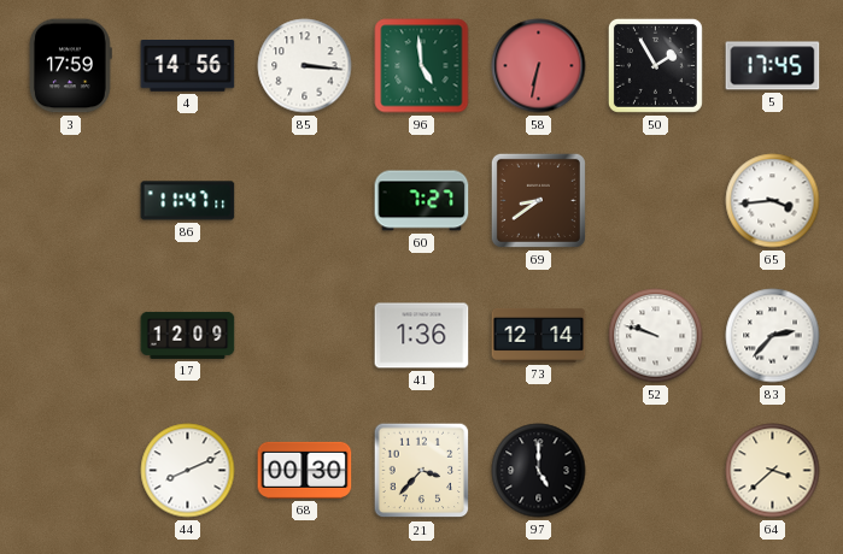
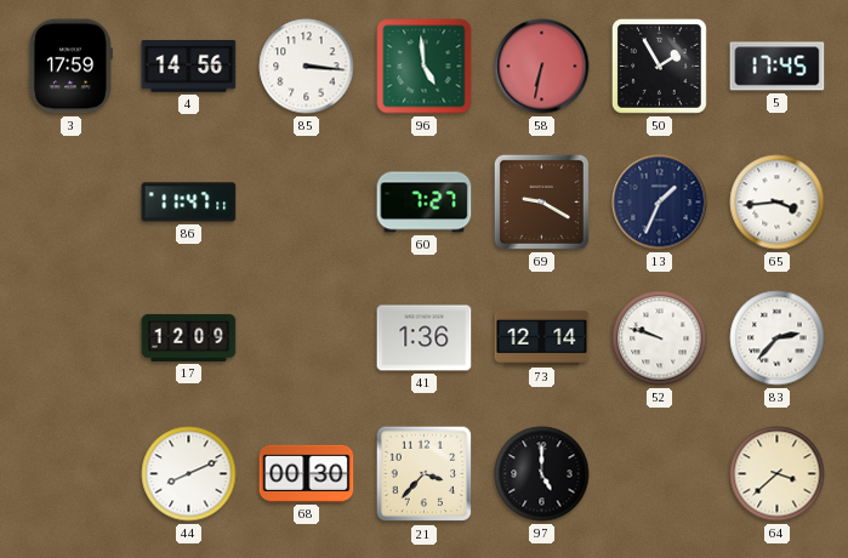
69: 8:39 -> 9:20
13: none -> 1:34
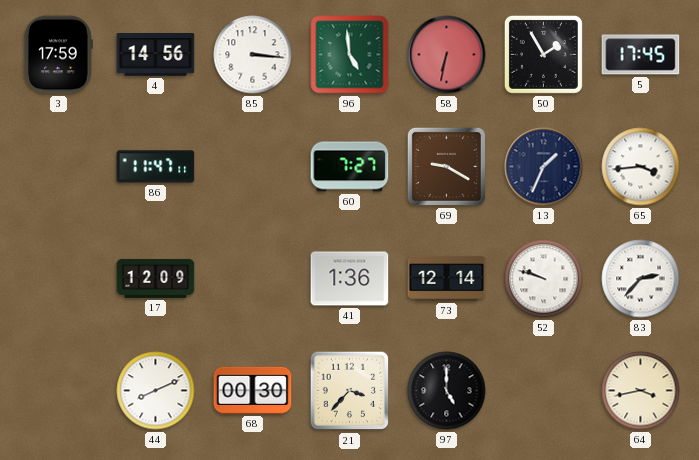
64: 3:38 -> 3:43
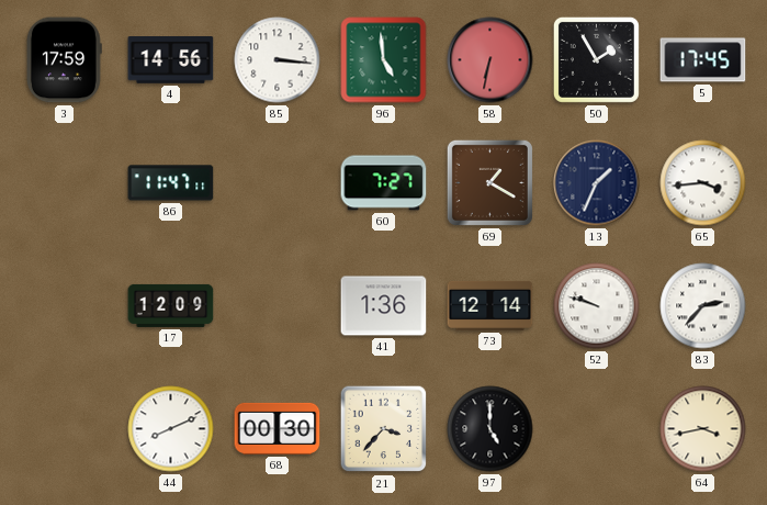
69: 9:20 -> 1:20
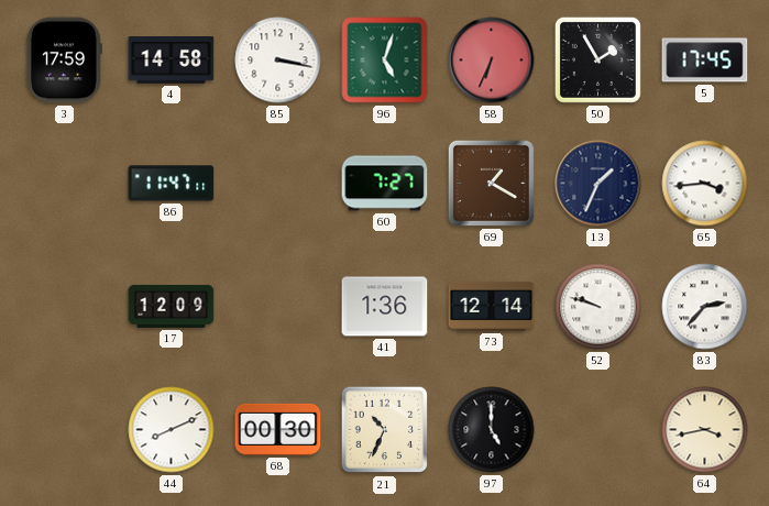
4: 14:56 -> 14:58
85: 3:16 -> 3:17
96: 4:59 -> 5:03
58: 6:32 -> 6:34
21: 3:37 -> 10:34
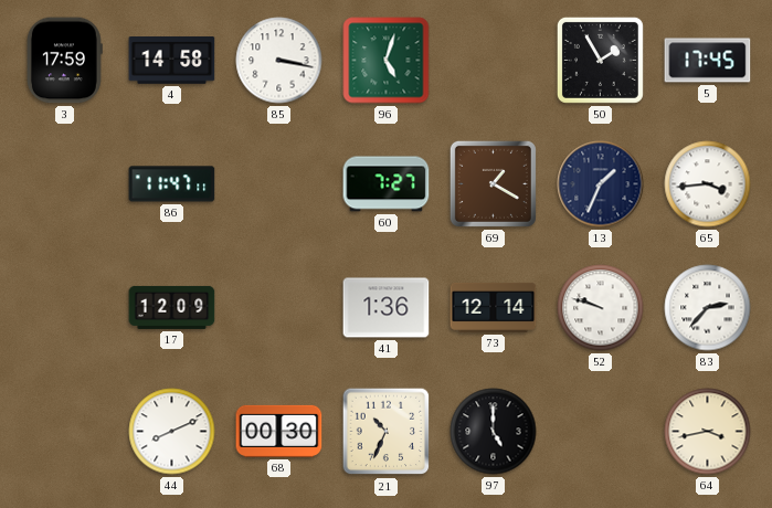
58: 6:34 -> none
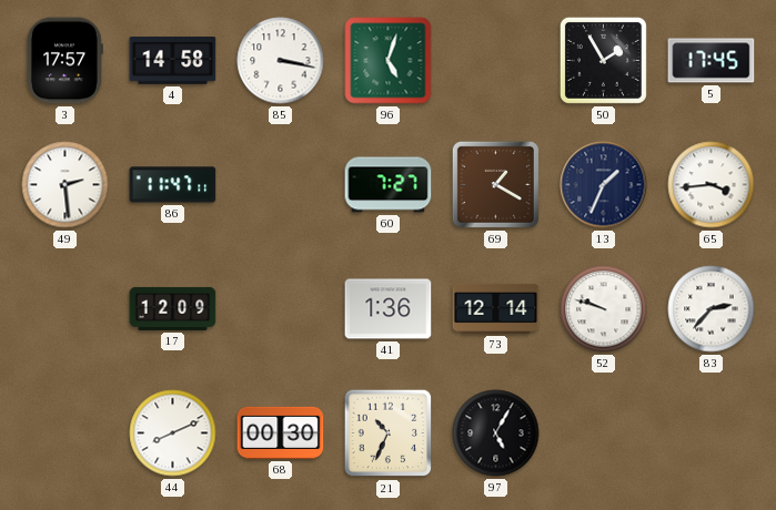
3: 17:59 -> 17:57
49: none -> 2:29
97: 5:00 -> 5:05
64: 3:43 -> none
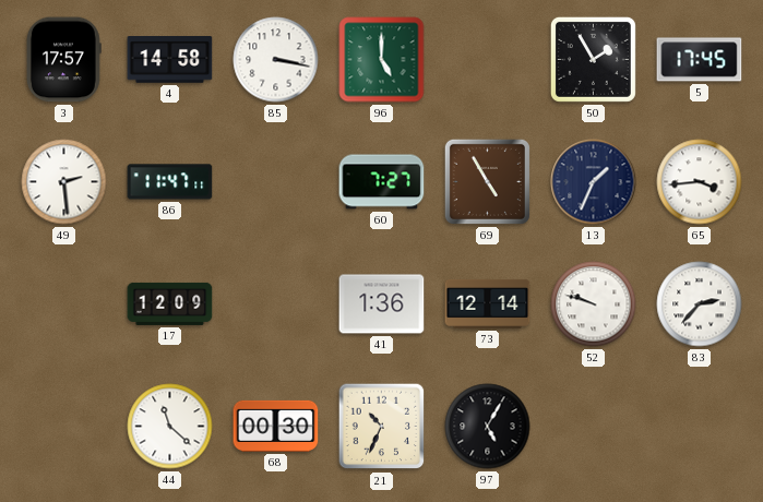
96: 5:03 -> 5:00
69: 1:20 -> 4:55
44: 8:11 -> 11:22
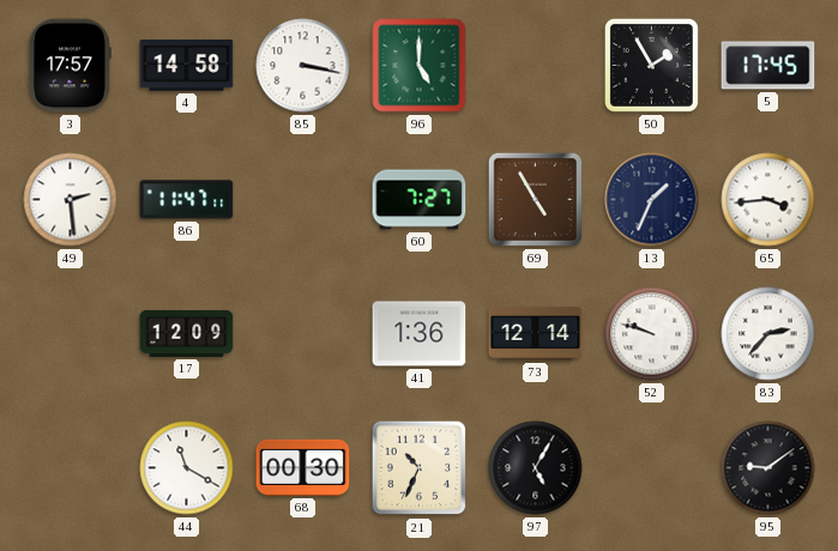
44: 11:22 -> 11:20
95: none -> 9:09
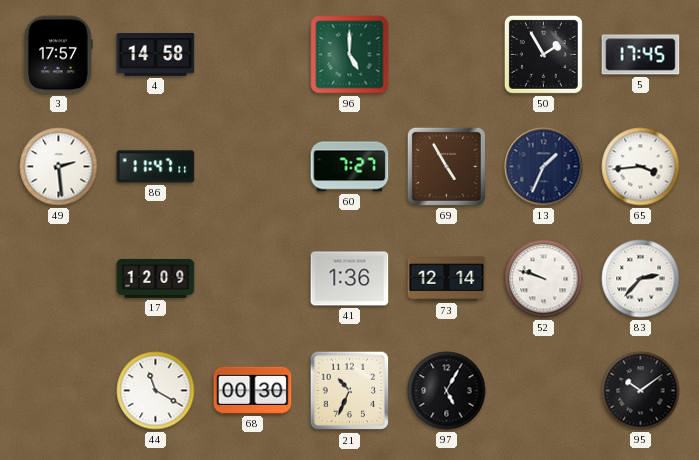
85: 3:17 -> none
95: 9:09 -> 10:09
